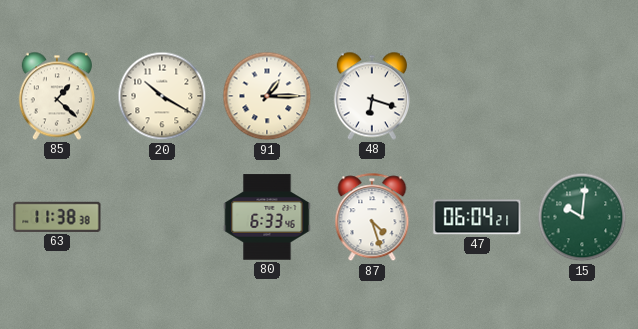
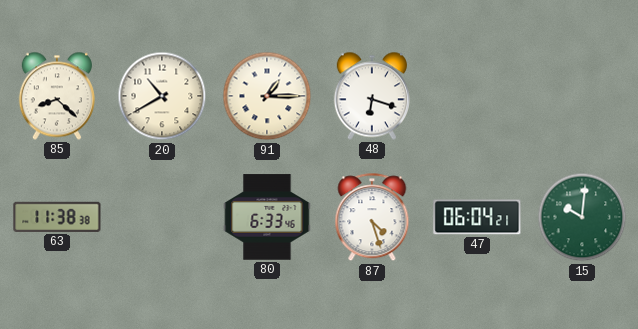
85: 1:22 -> 8:22
20: 10:20 -> 10:40
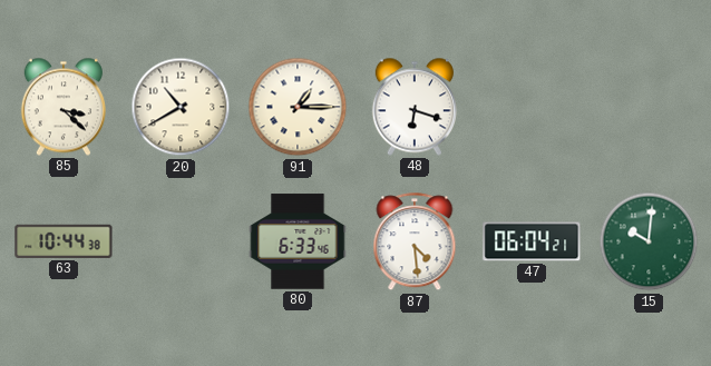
85: 8:22 -> 3:22
63: 11:38 -> 10:44
87: 4:27 -> 4:29
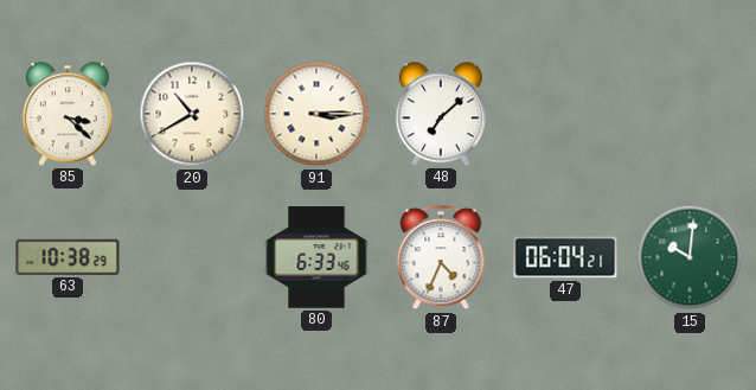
91: 1:15 -> 3:15
48: 6:18 -> 7:08
63: 10:44 -> 10:38
87: 4:29 -> 4:34
